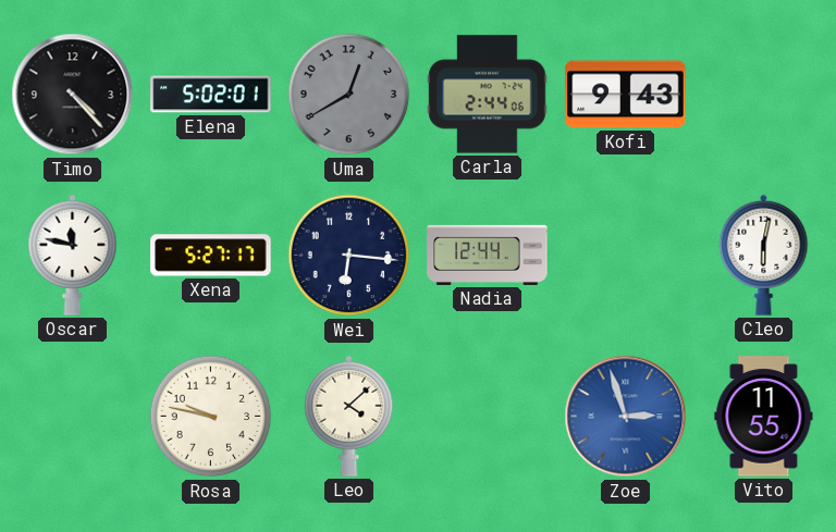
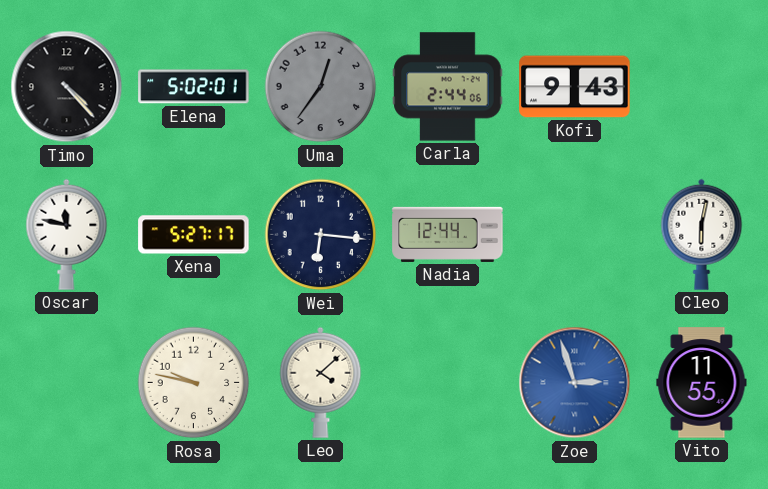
Uma: 12:40 -> 12:36
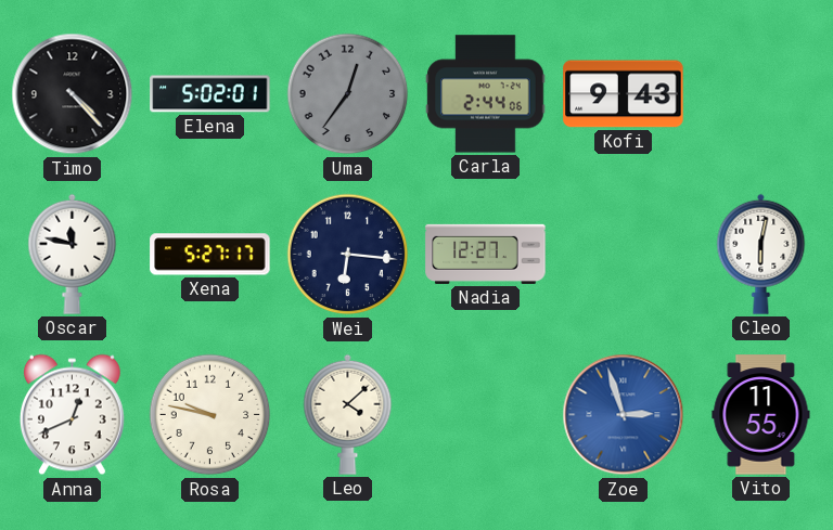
Nadia: 12:44 -> 12:27
Anna: none -> 12:41
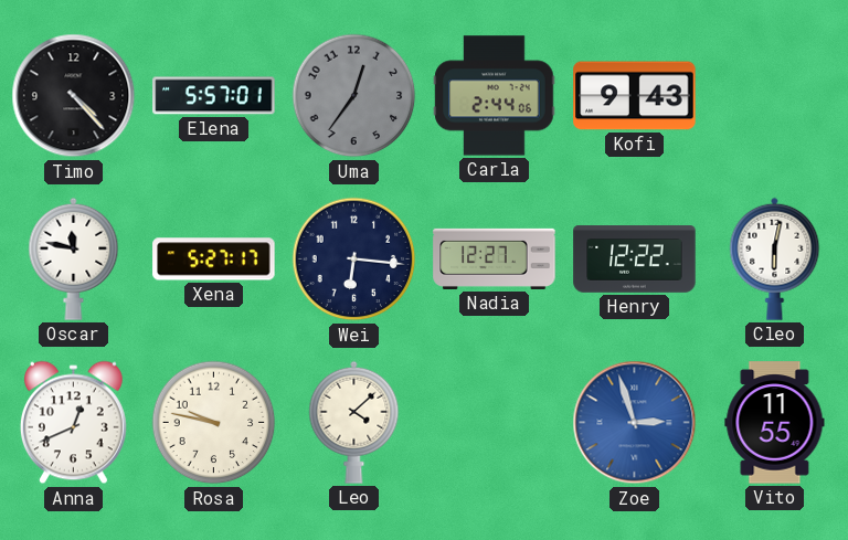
Elena: 5:02 -> 5:57
Henry: none -> 12:22
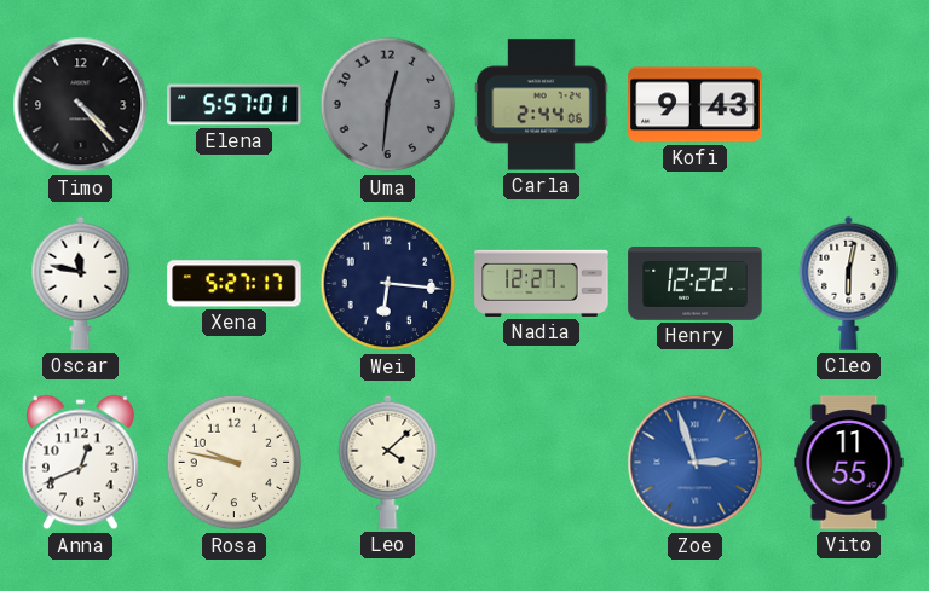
Uma: 12:36 -> 12:31
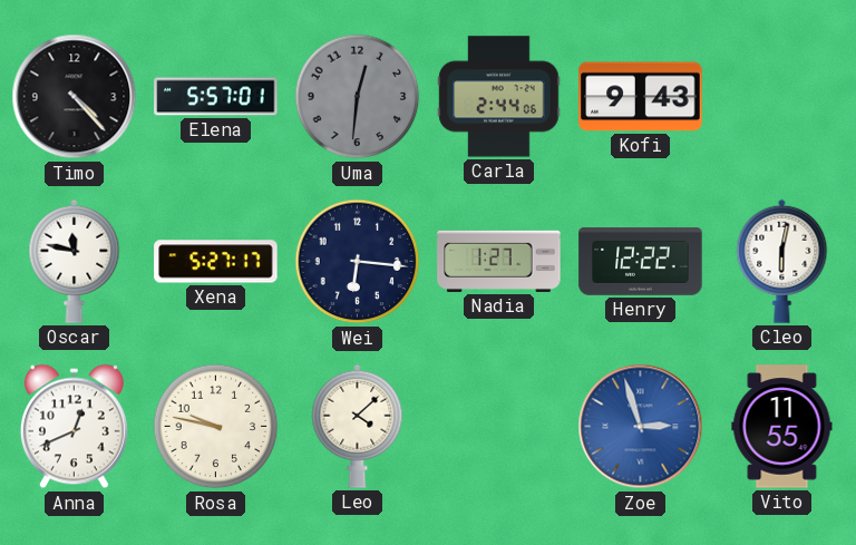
Nadia: 12:27 -> 1:27
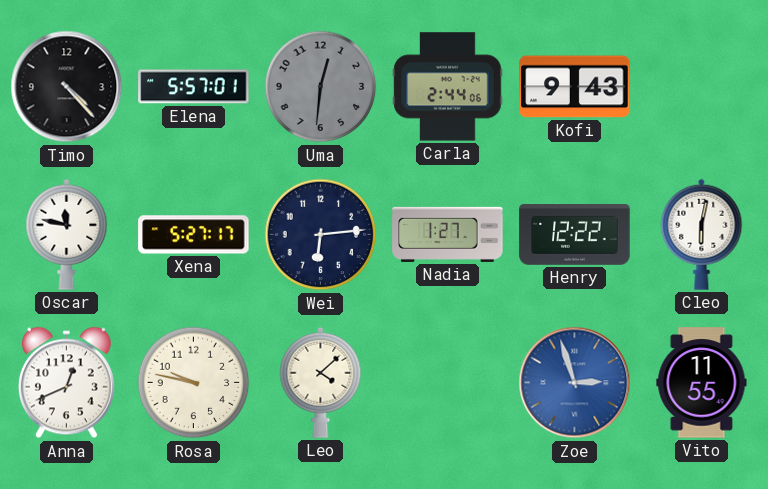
Wei: 6:16 -> 6:14
